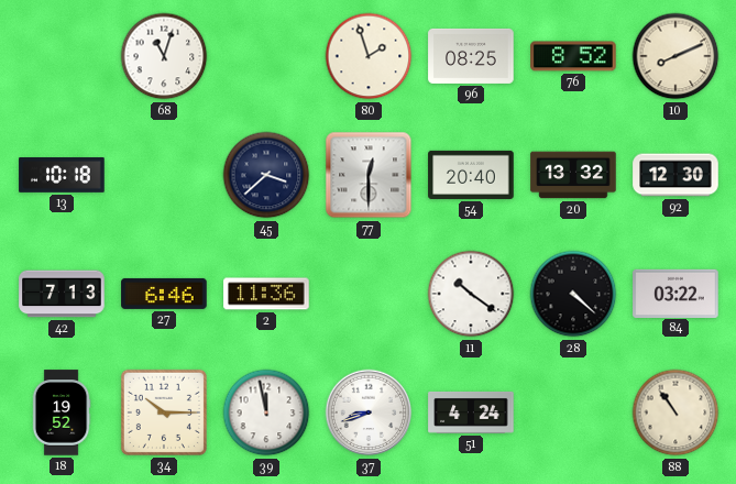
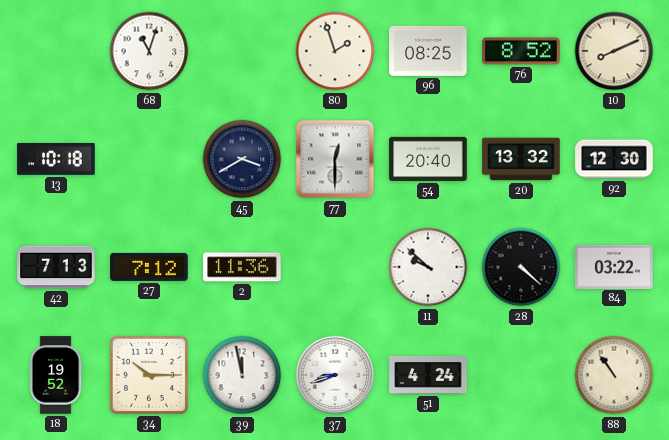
45: 3:38 -> 3:40
27: 6:46 -> 7:12
11: 10:21 -> 9:52
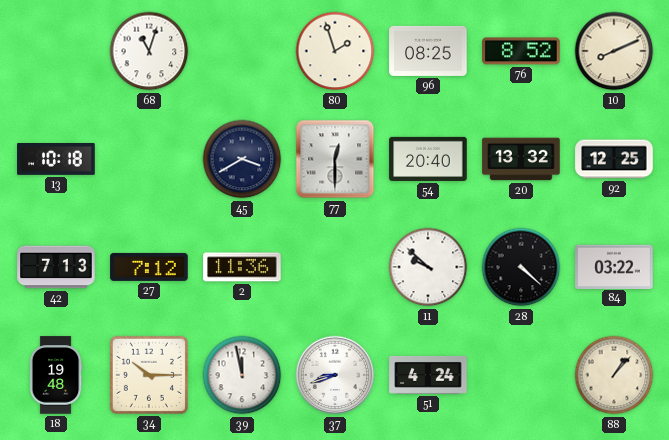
92: 12:30 -> 12:25
18: 19:52 -> 19:48
88: 10:54 -> 1:07
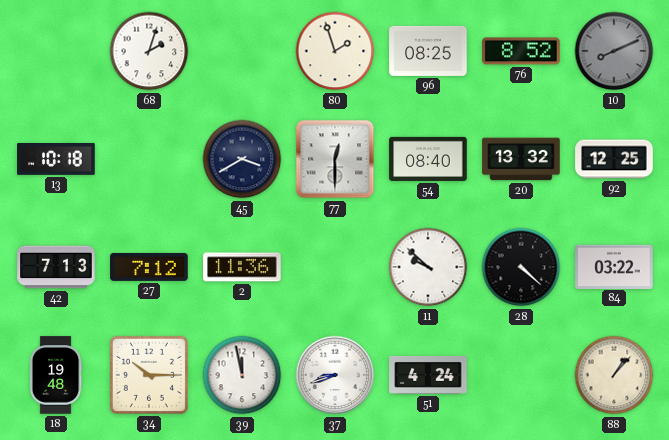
68: 11:03 -> 2:03
10 dial: cream -> grey
54: 20:40 -> 08:40
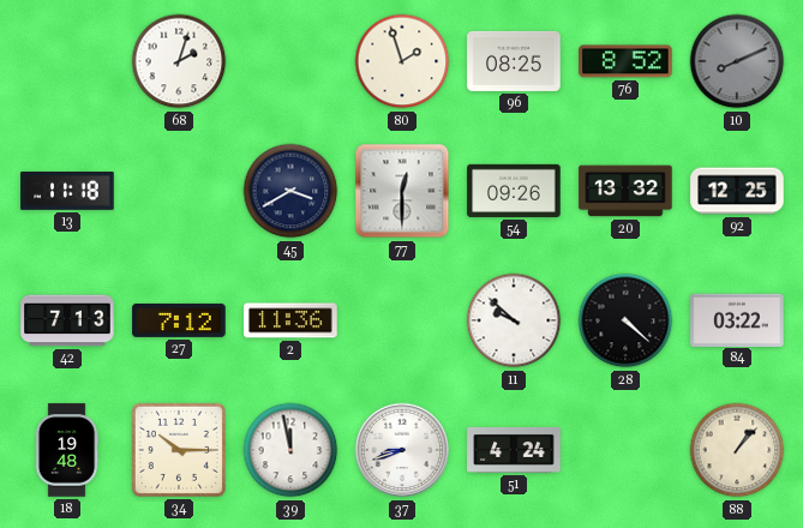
13: 10:18 -> 11:18
54: 08:40 -> 09:26
